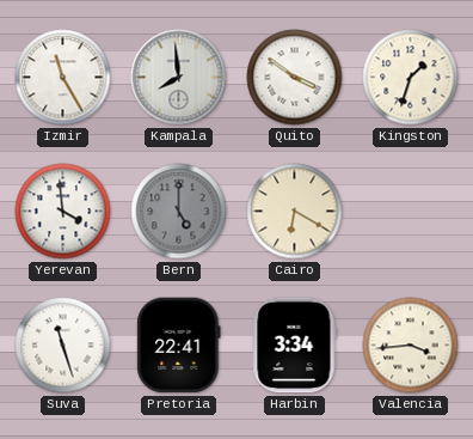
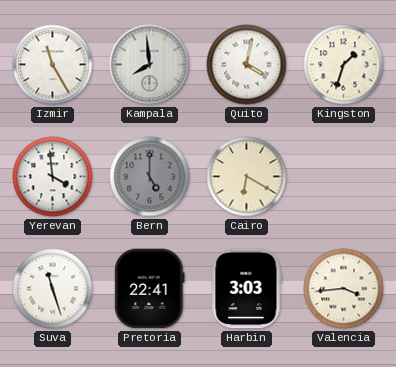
Quito: 3:51 -> 4:02
Harbin: 3:34 -> 3:03
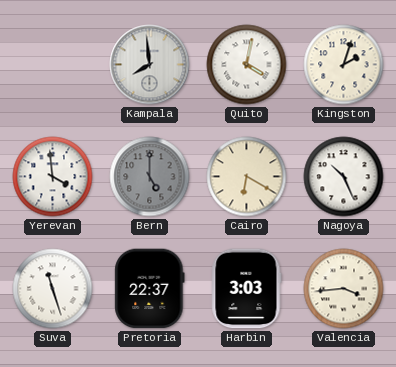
Izmir: 11:25 -> none
Kingston: 1:33 -> 2:03
Nagoya: none -> 10:26
Pretoria: 22:41 -> 22:37
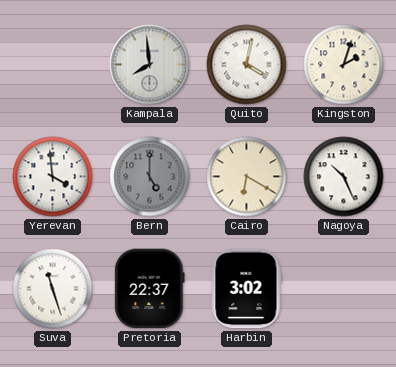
Harbin: 3:03 -> 3:02
Valencia: 3:44 -> none
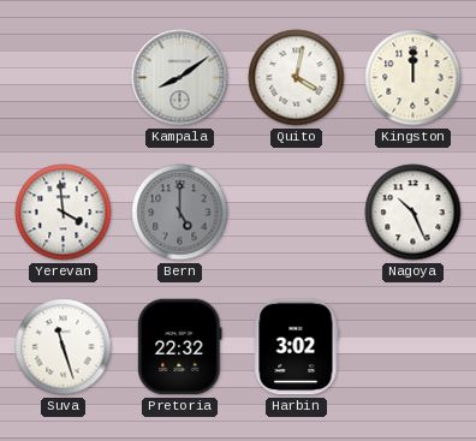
Kampala: 7:59 -> 8:09
Kingston: 2:03 -> 12:00
Cairo: 6:20 -> none
Pretoria: 22:37 -> 22:32
